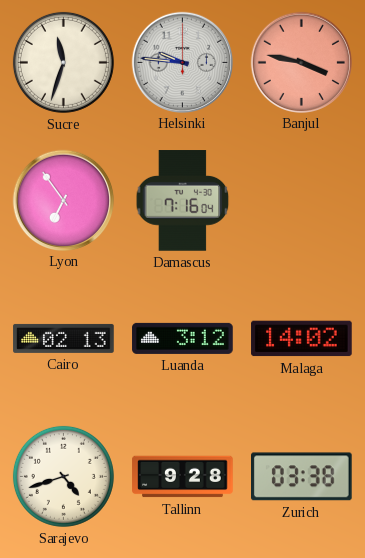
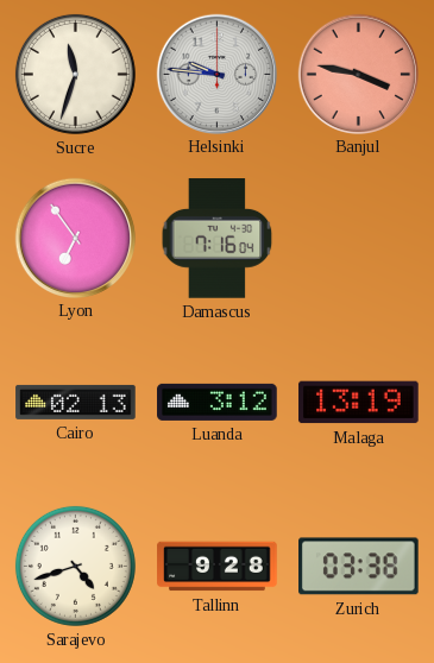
Malaga: 14:02 -> 13:19
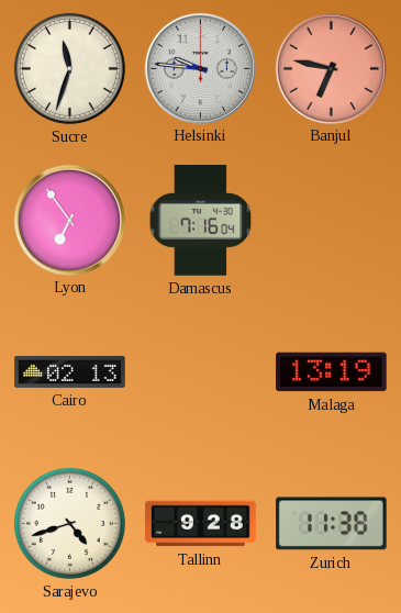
Banjul: 3:47 -> 6:47
Luanda: 3:12 -> none
Zurich: 03:38 -> 11:38
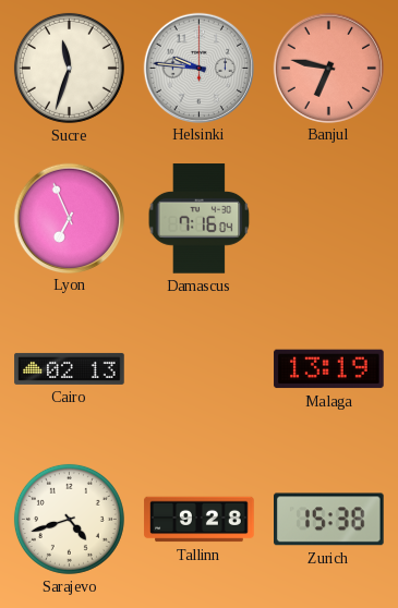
Lyon: 6:54 -> 6:56
Zurich: 11:38 -> 15:38
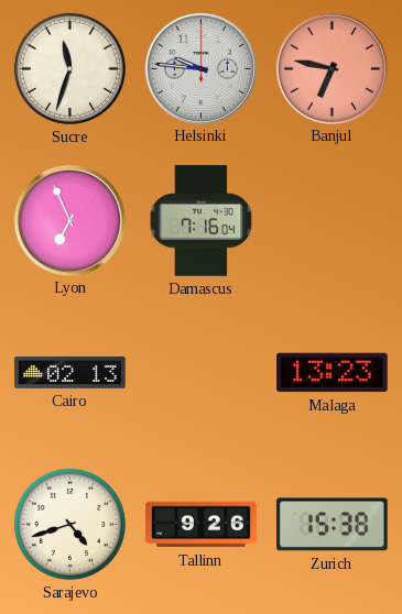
Malaga: 13:19 -> 13:23
Tallinn: 9:28 -> 9:26
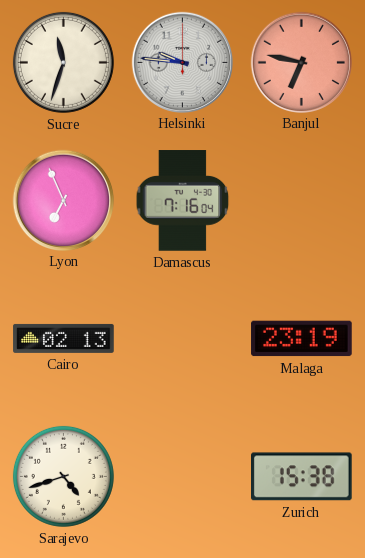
Malaga: 13:23 -> 23:19
Tallinn: 9:26 -> none
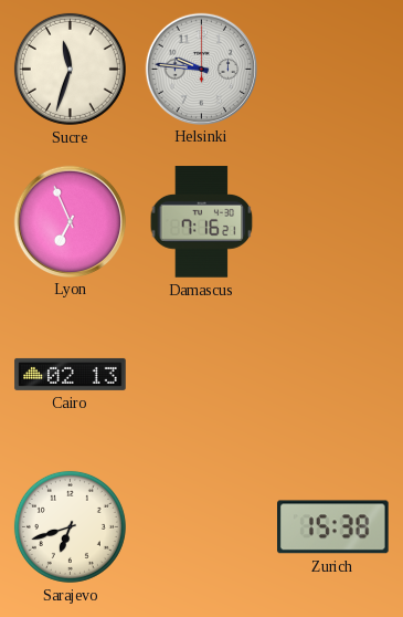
Banjul: 6:47 -> none
Damascus: 7:16:04 -> 7:16:21
Malaga: 23:19 -> none
Sarajevo: 4:42 -> 6:42
